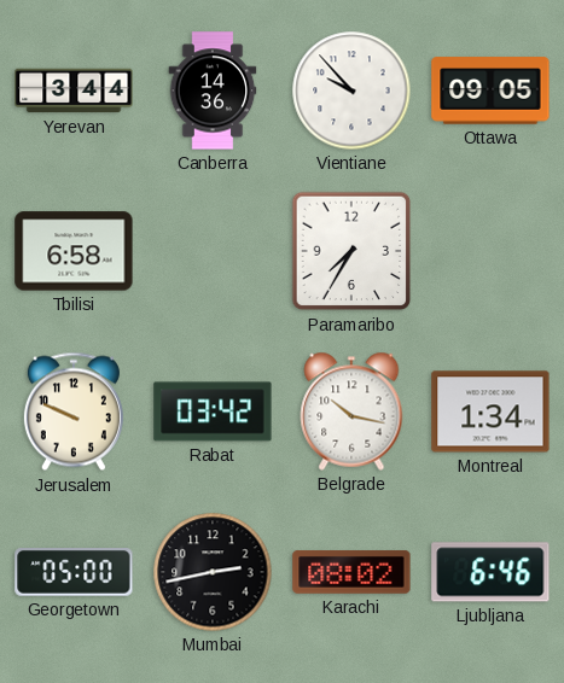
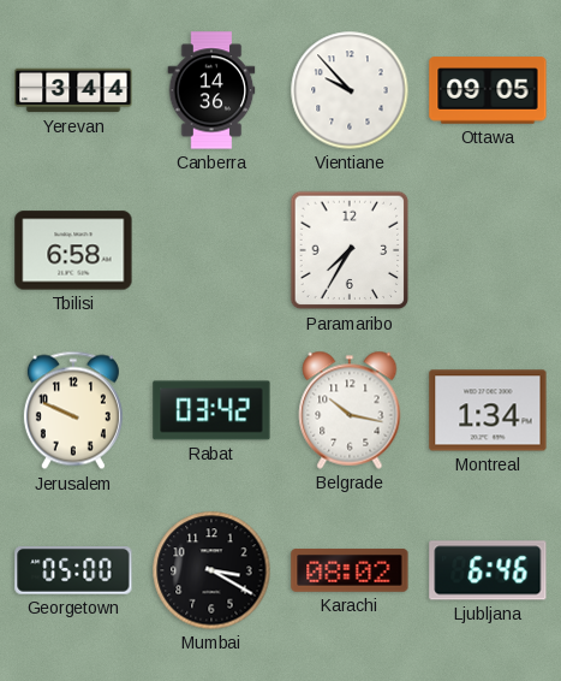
Mumbai: 2:43 -> 3:20
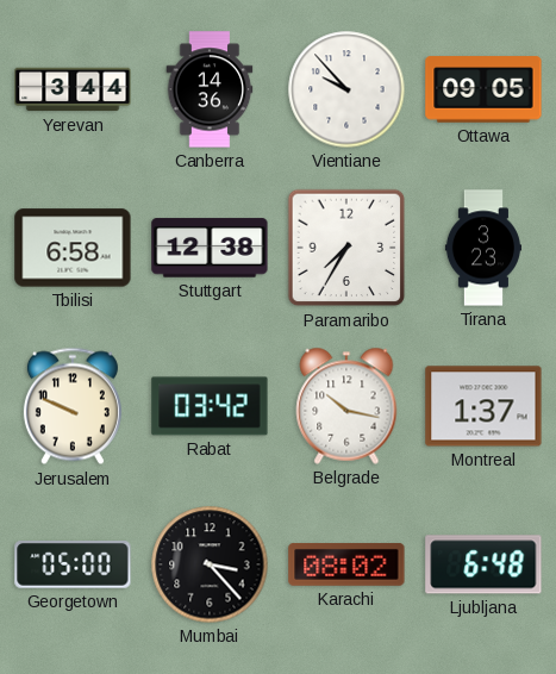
Stuttgart: none -> 12:38
Tirana: none -> 3:23
Montreal: 1:34 -> 1:37
Mumbai: 3:20 -> 3:23
Ljubljana: 6:46 -> 6:48
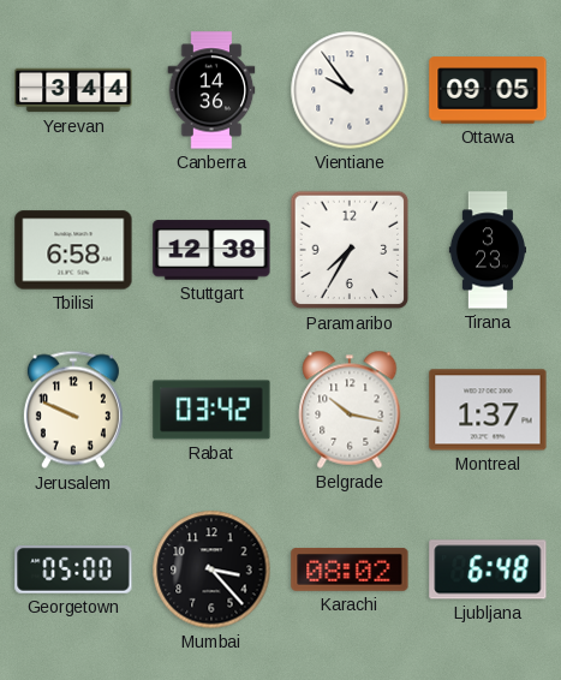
Vientiane: 9:53 -> 9:54
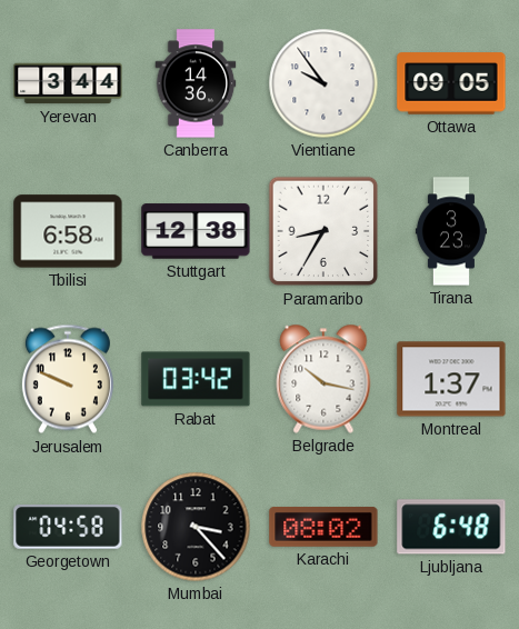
Paramaribo: 7:35 -> 8:35
Georgetown: 05:00 -> 04:58
